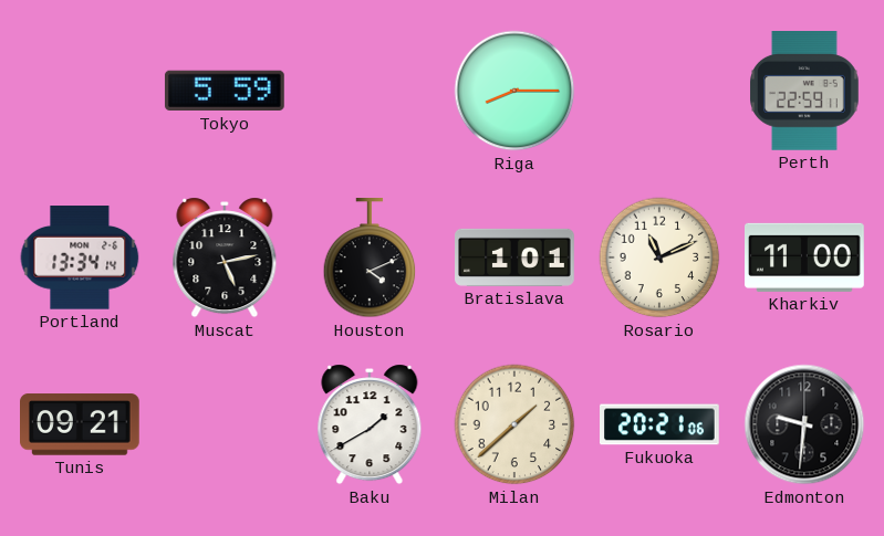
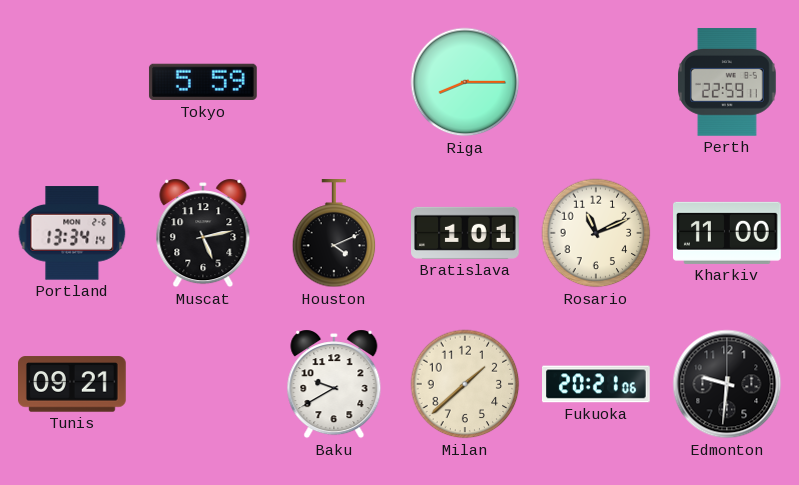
Baku: 1:40 -> 9:40
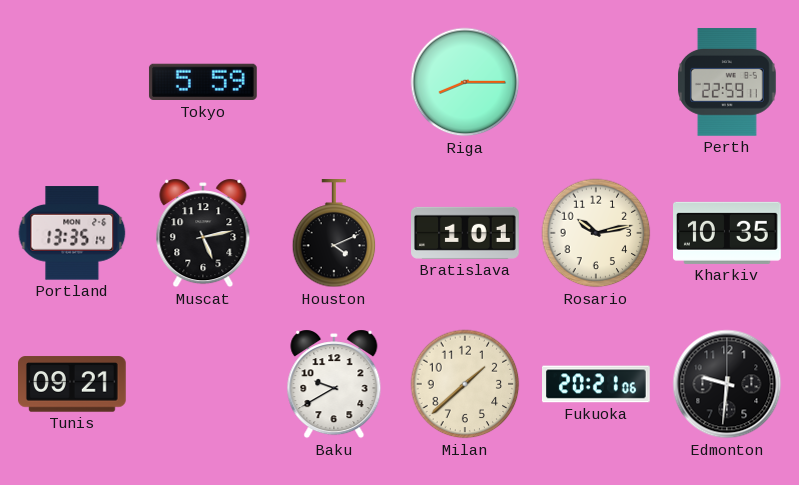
Portland: 13:34 -> 13:35
Rosario: 11:11 -> 10:13
Kharkiv: 11:00 -> 10:35
